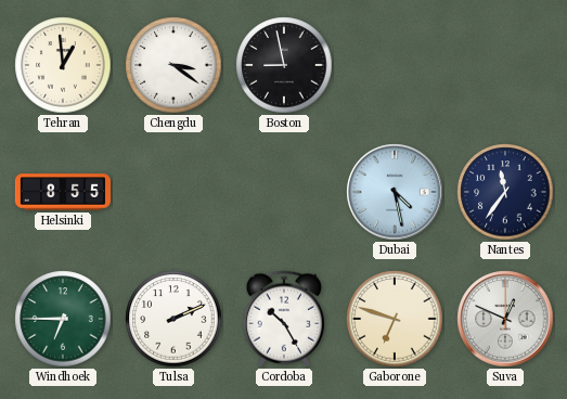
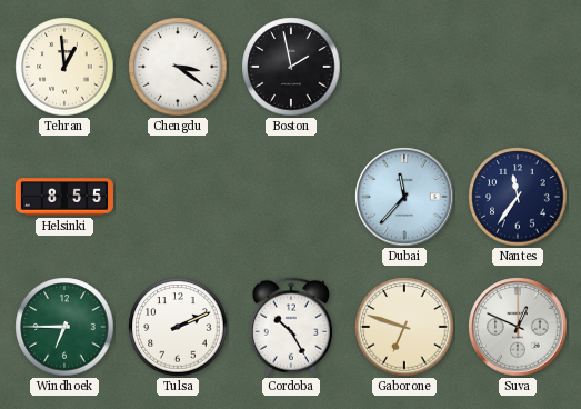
Boston: 8:58 -> 1:58
Dubai: 4:28 -> 11:37
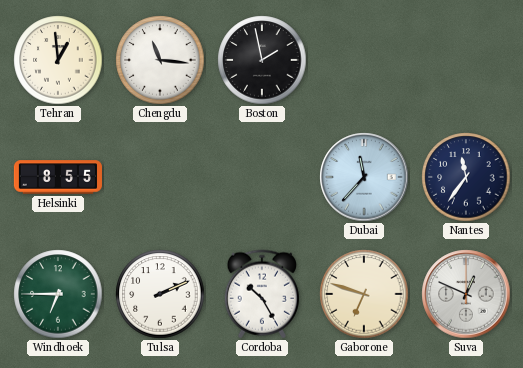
Chengdu: 3:21 -> 11:16
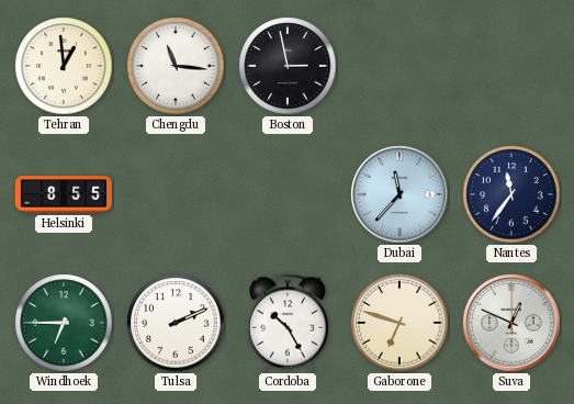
Boston: 1:58 -> 2:58
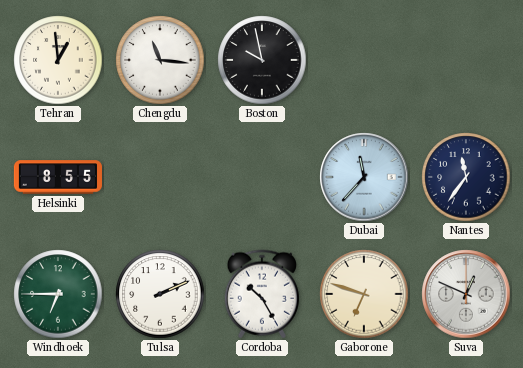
Boston: 2:58 -> 9:58
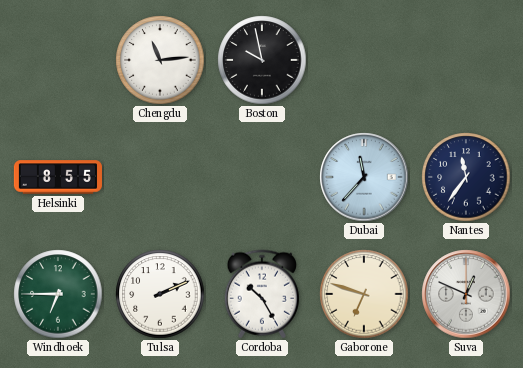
Tehran: 12:59 -> none
Chengdu: 11:16 -> 11:14
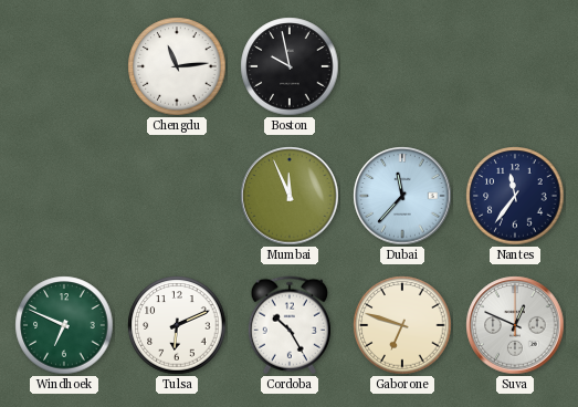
Helsinki: 8:55 -> none
Mumbai: none -> 11:56
Windhoek: 6:45 -> 6:49
Tulsa: 2:11 -> 6:11
